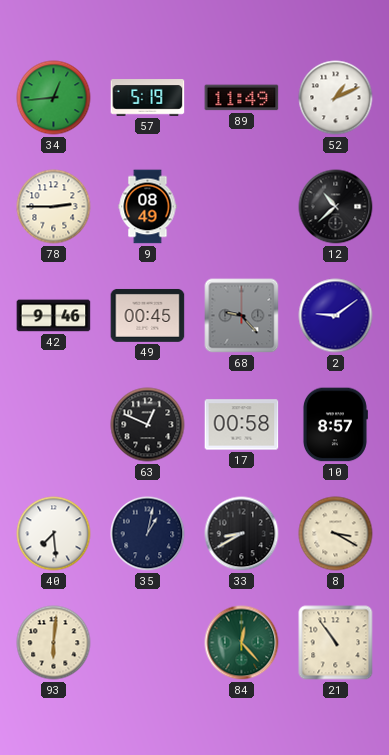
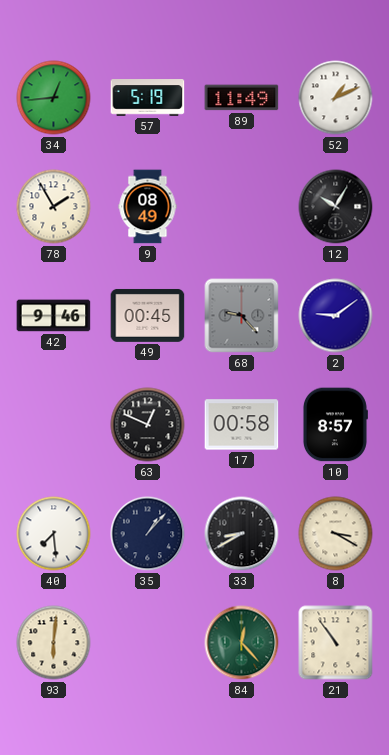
78: 2:45 -> 1:55
12: 10:38 -> 10:05
35: 1:02 -> 1:07
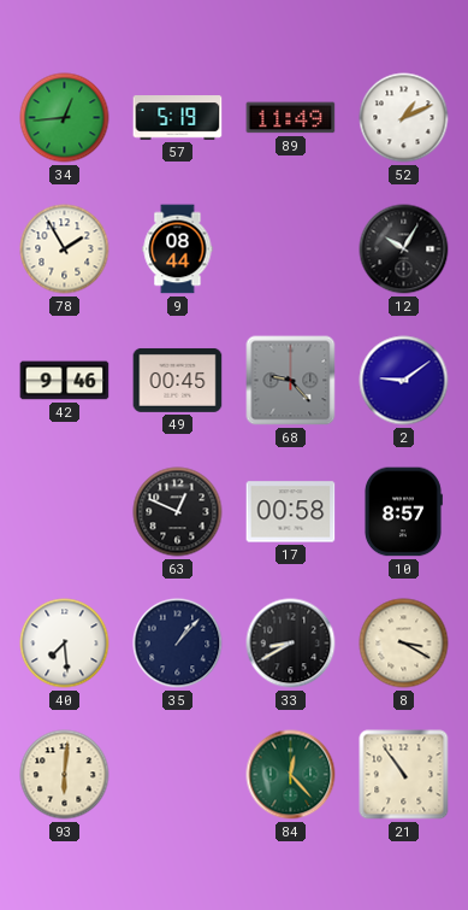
9: 08:49 -> 08:44
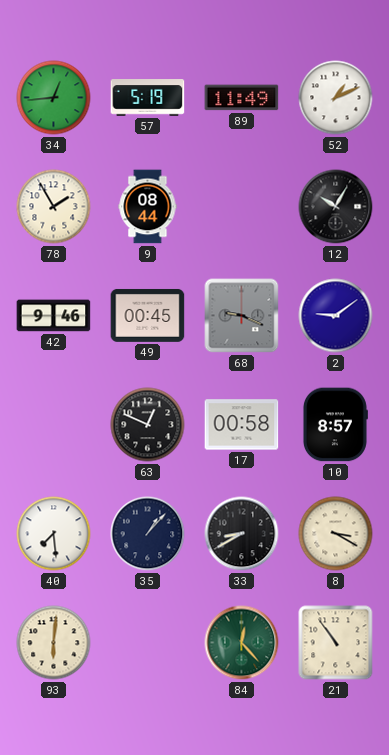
68: 9:23 -> 9:19
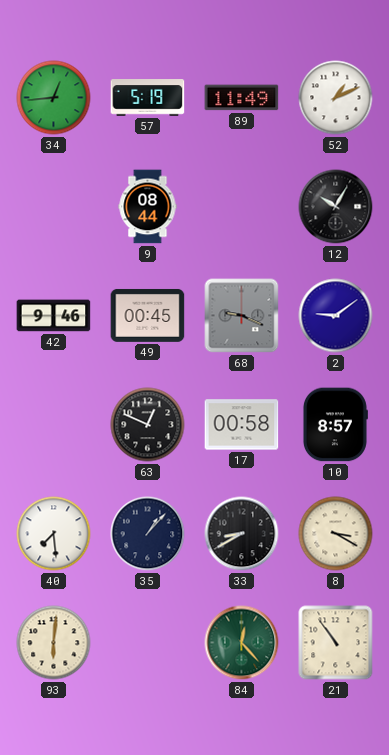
78: 1:55 -> none
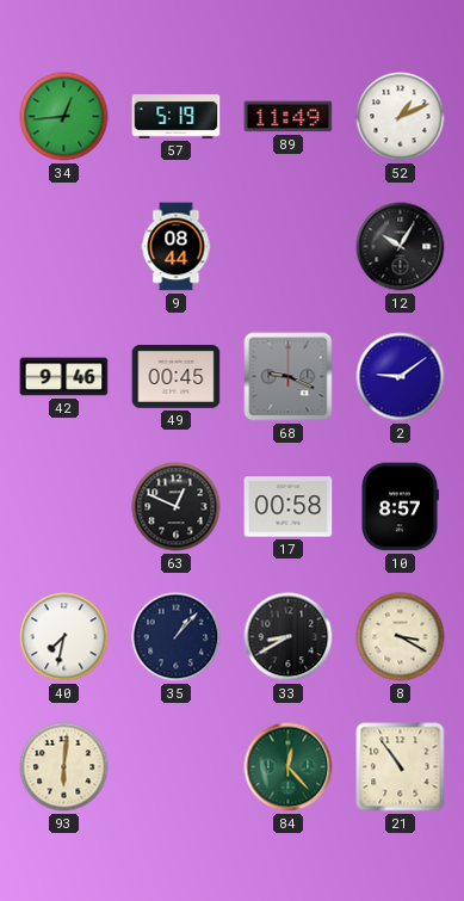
40: 7:29 -> 7:32
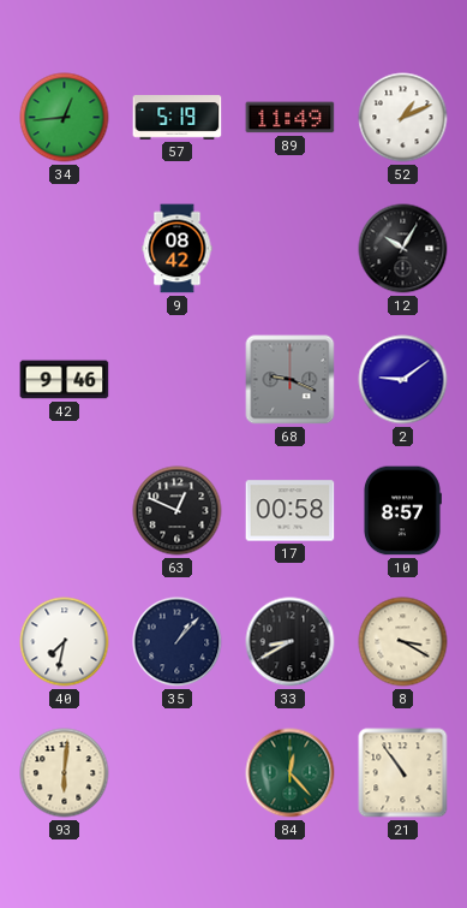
9: 08:44 -> 08:42
49: 00:45 -> none
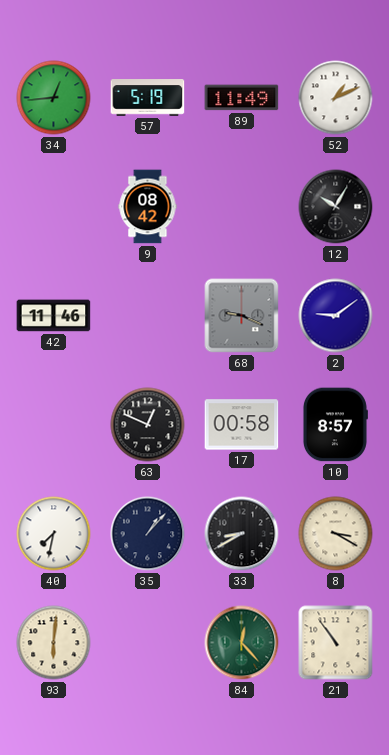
42: 9:46 -> 11:46
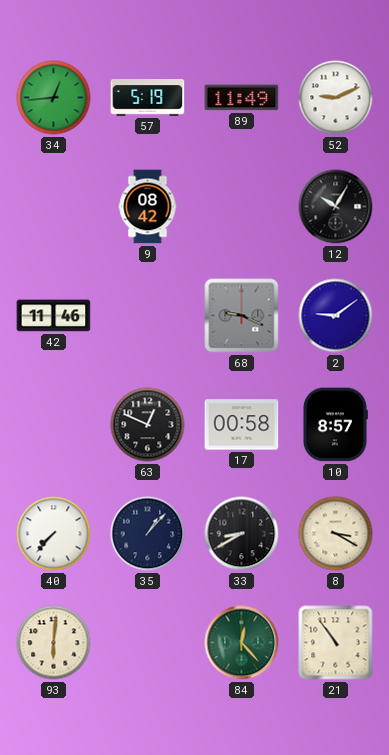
52: 1:11 -> 9:11
40: 7:32 -> 7:37
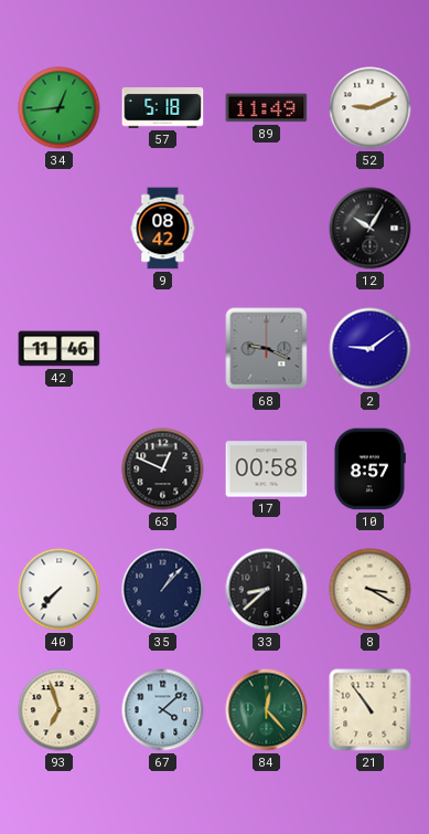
57: 5:19 -> 5:18
33: 8:40 -> 8:38
93: 6:01 -> 6:57
67: none -> 4:08
